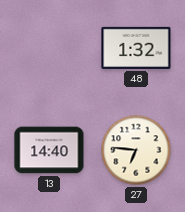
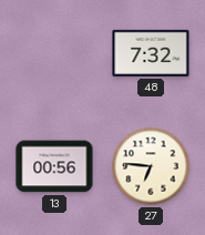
48: 1:32 -> 7:32
13: 14:40 -> 00:56
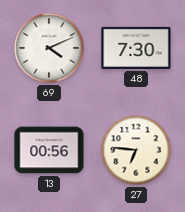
69: none -> 4:11
48: 7:32 -> 7:30
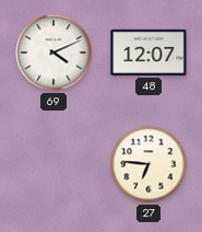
48: 7:30 -> 12:07
13: 00:56 -> none
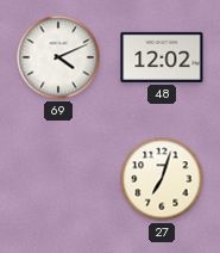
48: 12:07 -> 12:02
27: 6:46 -> 7:03
